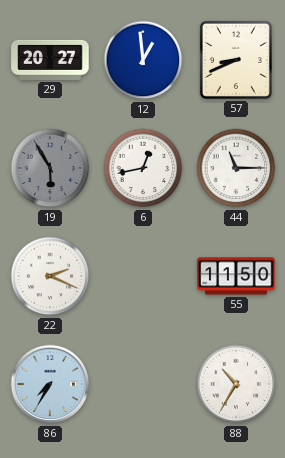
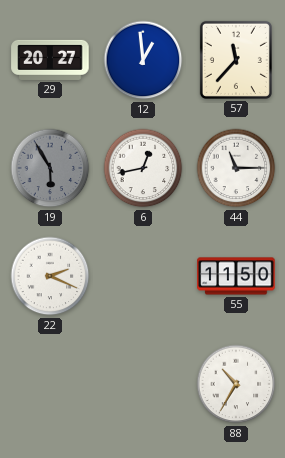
57: 8:41 -> 11:37
86: 7:35 -> none
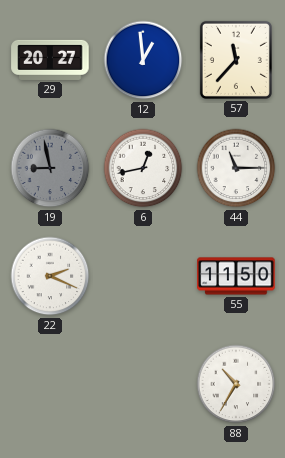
19: 5:55 -> 8:58
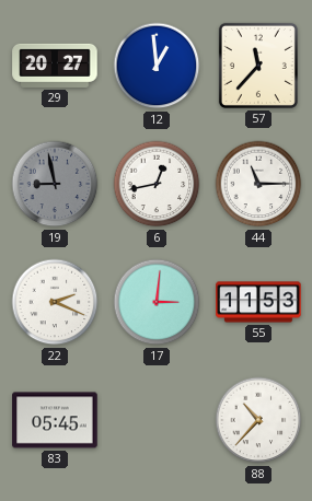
17: none -> 3:01
55: 11:50 -> 11:53
83: none -> 05:45
88: 10:35 -> 10:37
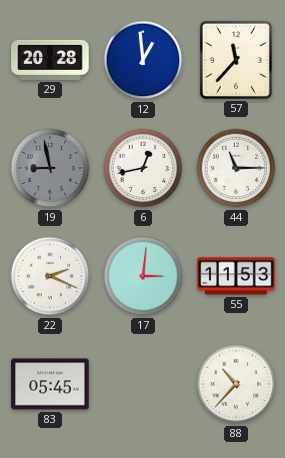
29: 20:27 -> 20:28
